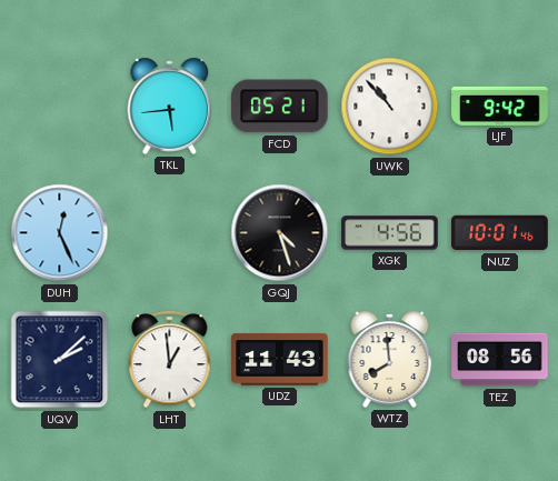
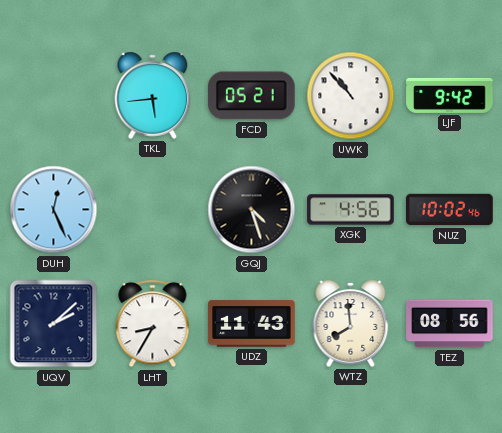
NUZ: 10:01 -> 10:02
LHT: 12:59 -> 8:35
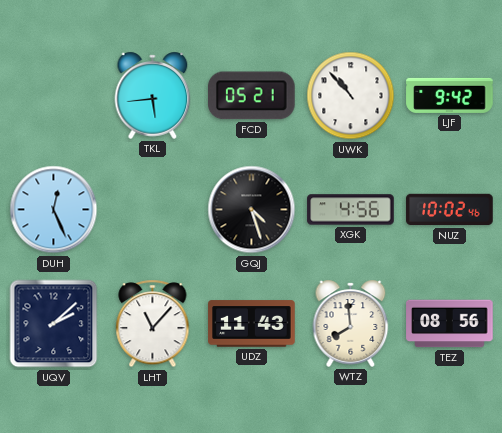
LHT: 8:35 -> 11:07
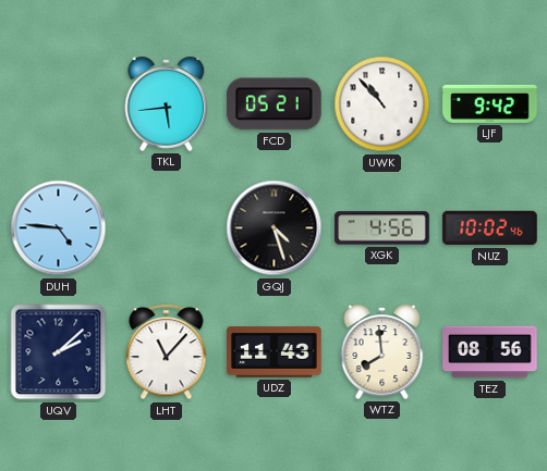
DUH: 12:26 -> 4:46
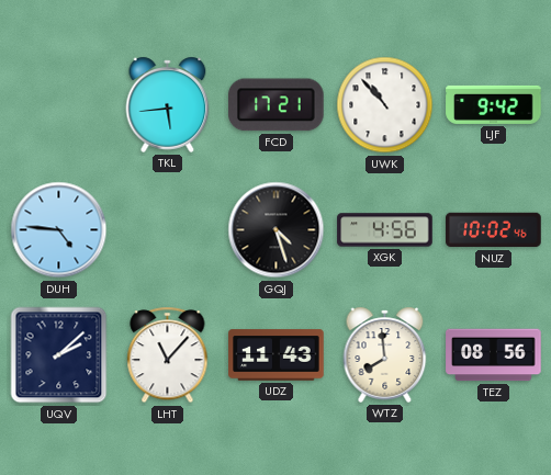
FCD: 05:21 -> 17:21
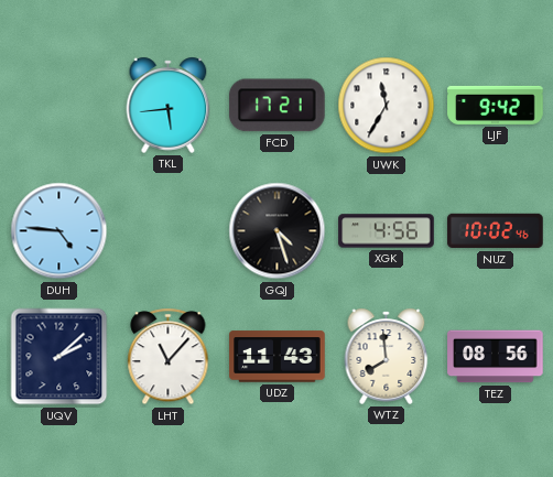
UWK: 10:53 -> 11:35
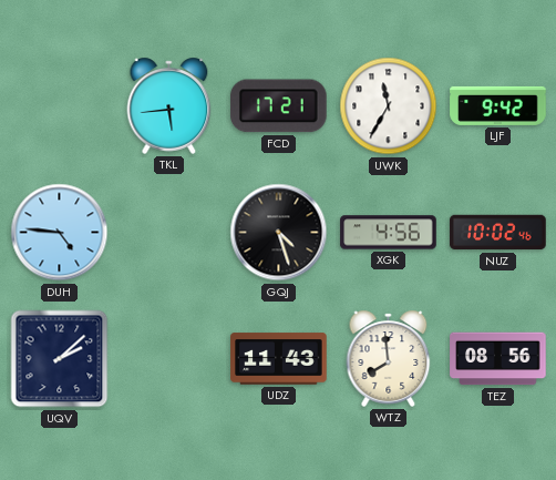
LHT: 11:07 -> none
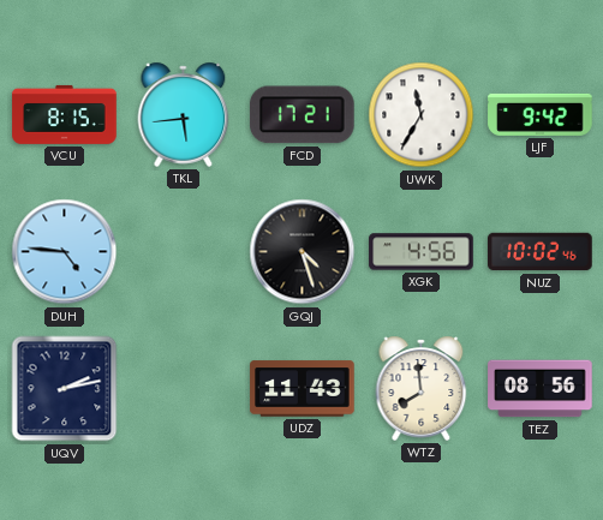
VCU: none -> 8:15
UQV: 2:08 -> 2:13
